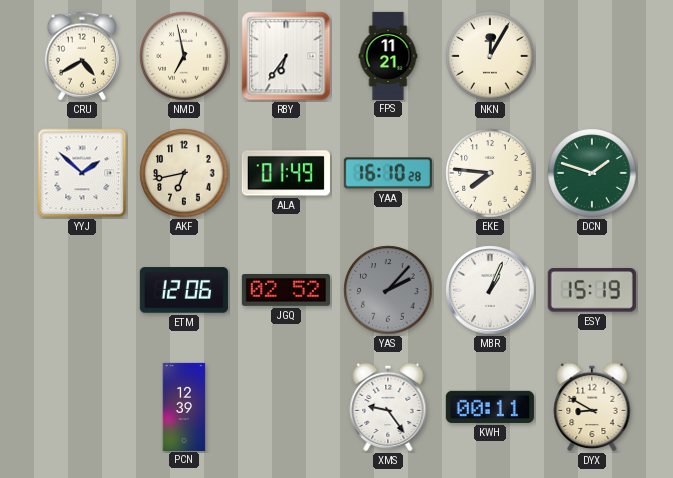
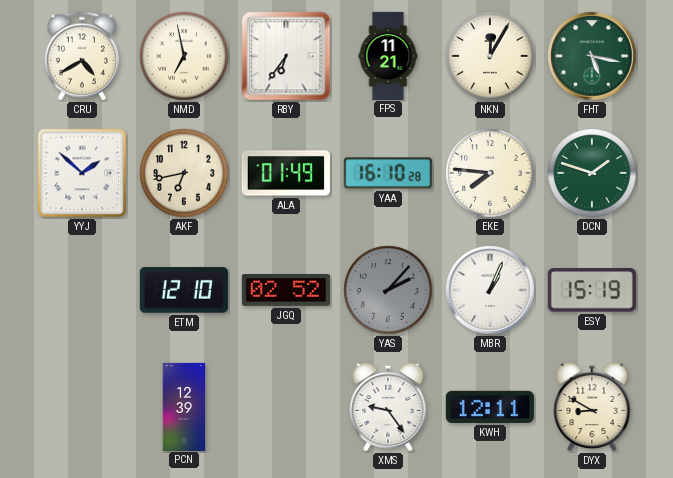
FHT: none -> 5:17
ETM: 12:06 -> 12:10
KWH: 00:11 -> 12:11
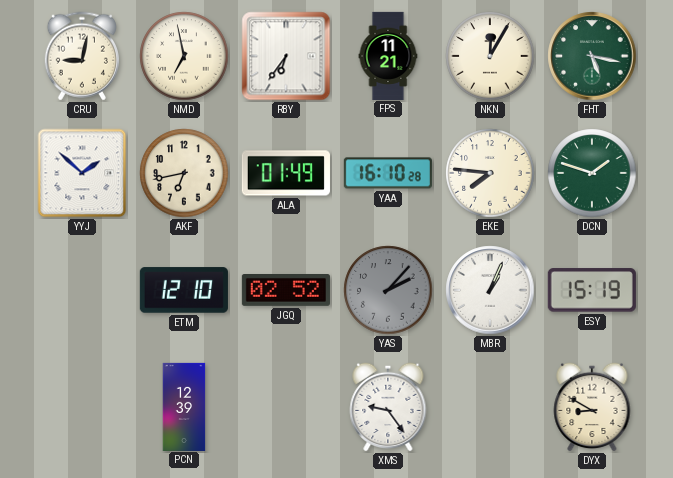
CRU: 4:40 -> 9:02
KWH: 12:11 -> none
